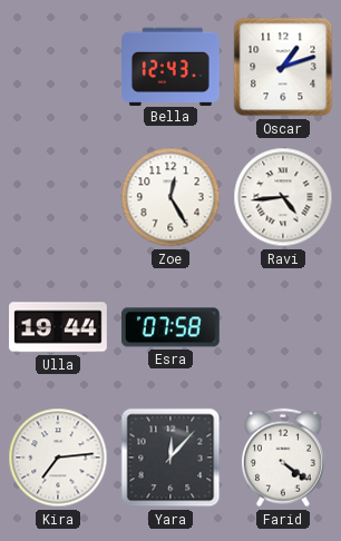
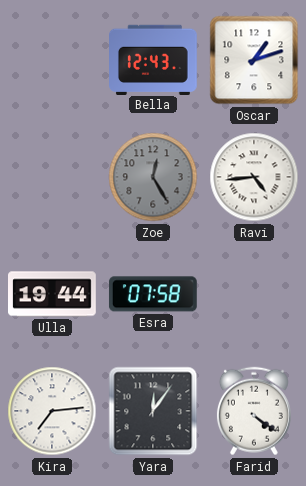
Zoe dial: white -> grey
Yara: 12:07 -> 12:06
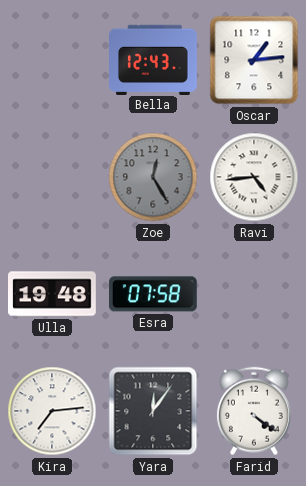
Oscar: 1:12 -> 1:14
Ulla: 19:44 -> 19:48
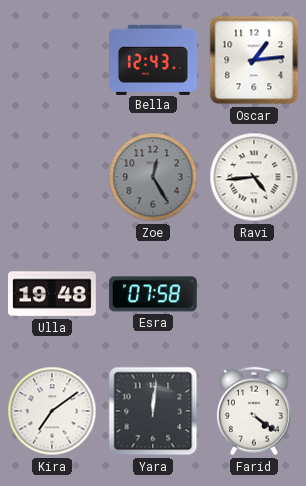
Kira: 7:14 -> 7:09
Yara: 12:06 -> 12:01
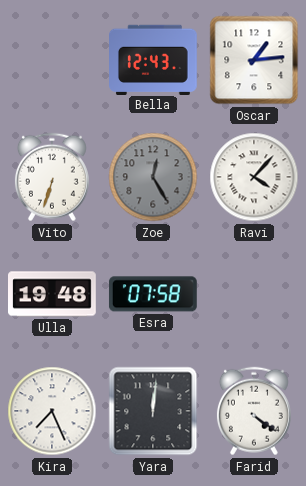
Vito: none -> 6:33
Ravi: 4:44 -> 4:07
Kira: 7:09 -> 7:26
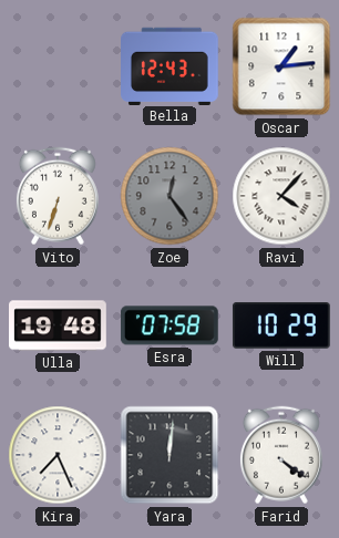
Zoe: 12:25 -> 12:24
Will: none -> 10:29
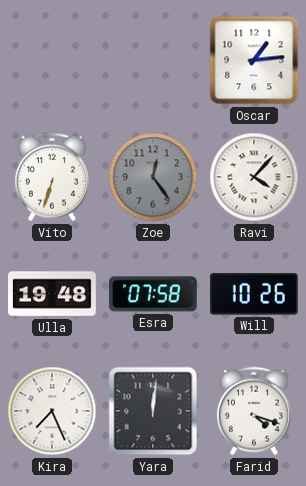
Bella: 12:43 -> none
Will: 10:29 -> 10:26
Farid: 4:21 -> 4:18
